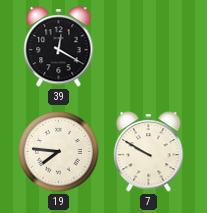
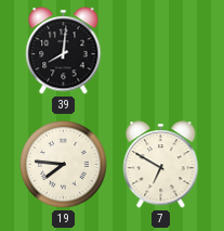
39: 12:20 -> 8:01
7: 9:50 -> 6:50
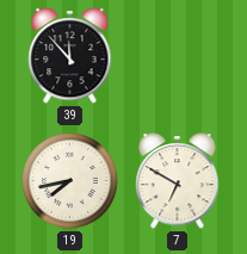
39: 8:01 -> 11:53
19: 7:46 -> 7:43
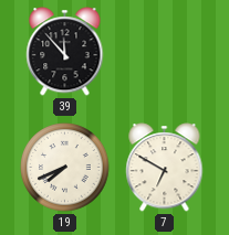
19: 7:43 -> 7:41
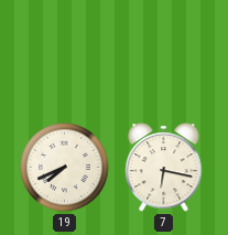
39: 11:53 -> none
7: 6:50 -> 6:17
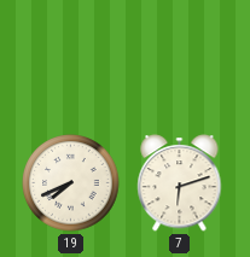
7: 6:17 -> 6:12
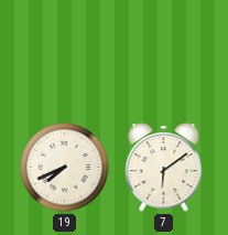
7: 6:12 -> 6:09
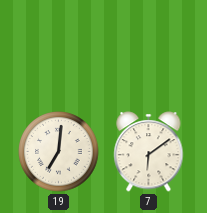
19: 7:41 -> 7:01
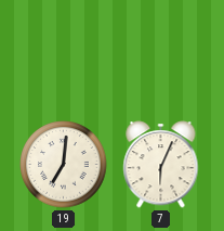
7: 6:09 -> 6:04
